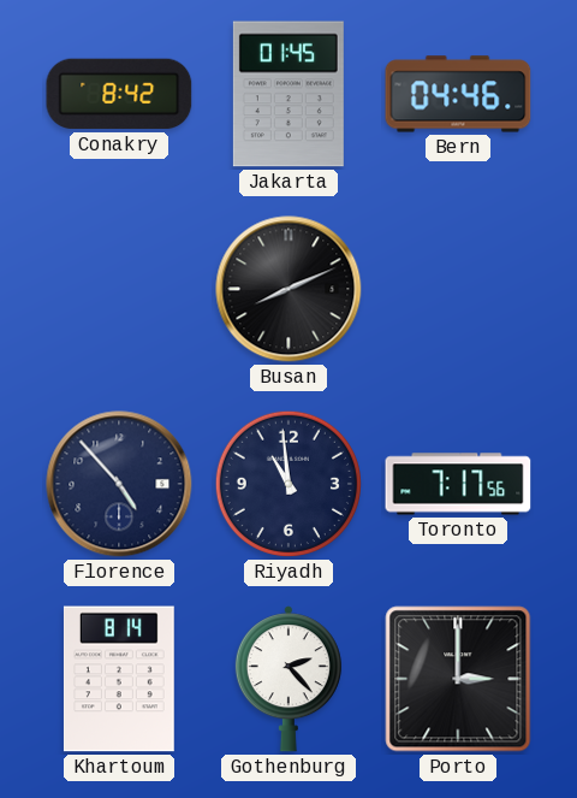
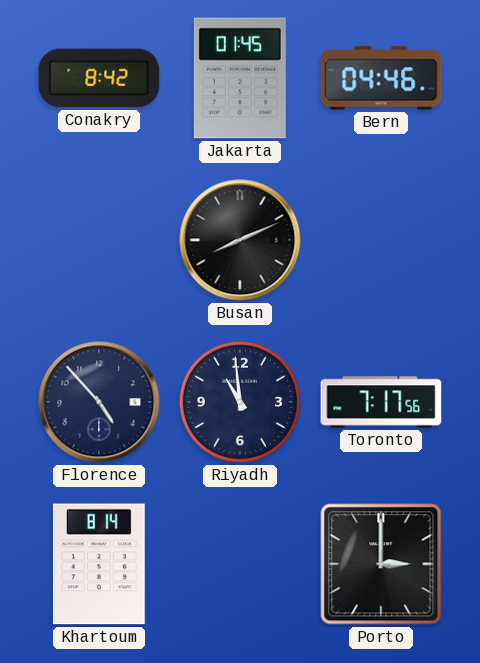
Gothenburg: 2:23 -> none
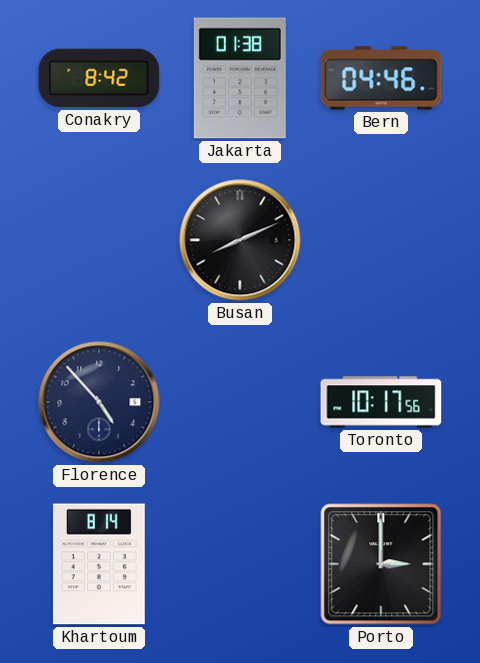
Jakarta: 01:45 -> 01:38
Riyadh: 10:59 -> none
Toronto: 7:17 -> 10:17
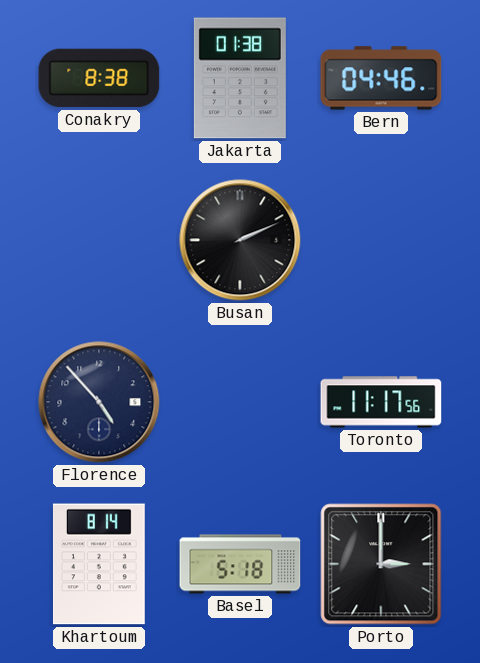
Conakry: 8:42 -> 8:38
Busan: 8:11 -> 2:11
Toronto: 10:17 -> 11:17
Basel: none -> 5:18
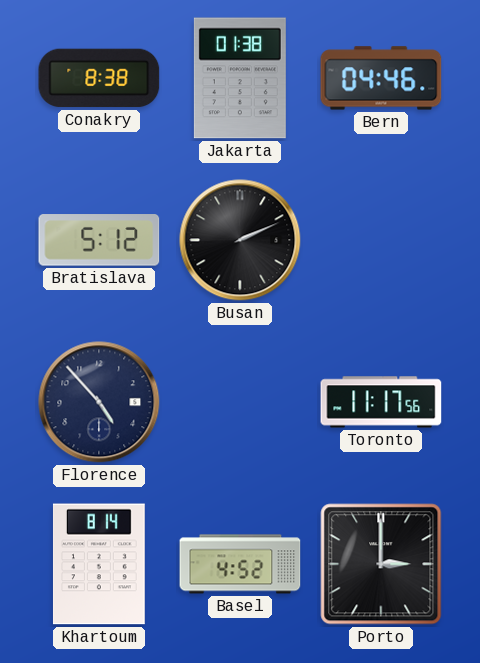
Bratislava: none -> 5:12
Basel: 5:18 -> 4:52
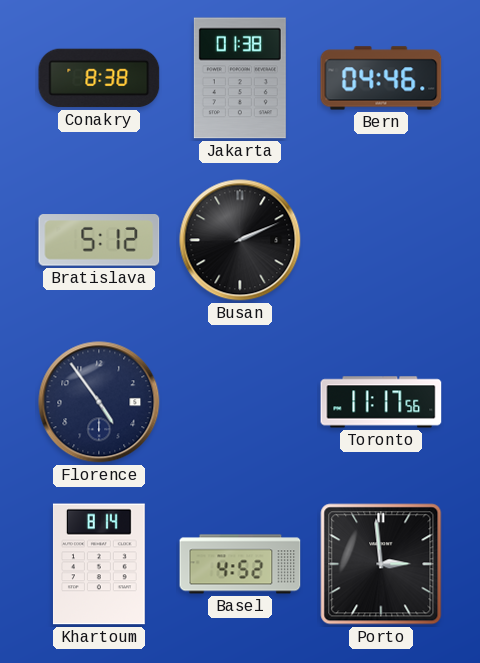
Florence: 4:53 -> 4:54
Porto: 3:00 -> 2:59
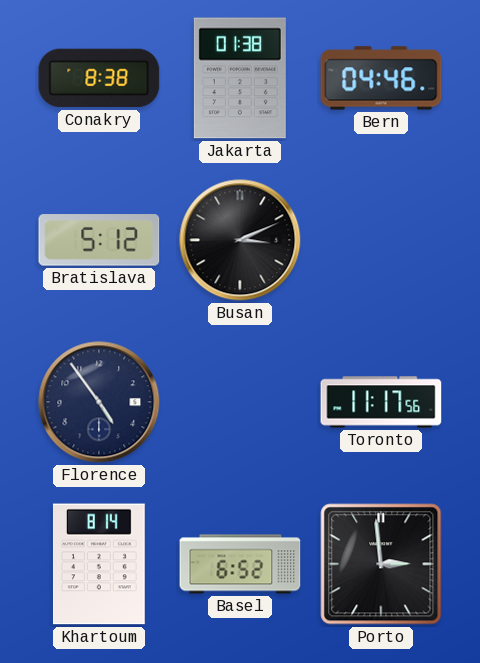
Busan: 2:11 -> 3:11
Basel: 4:52 -> 6:52
